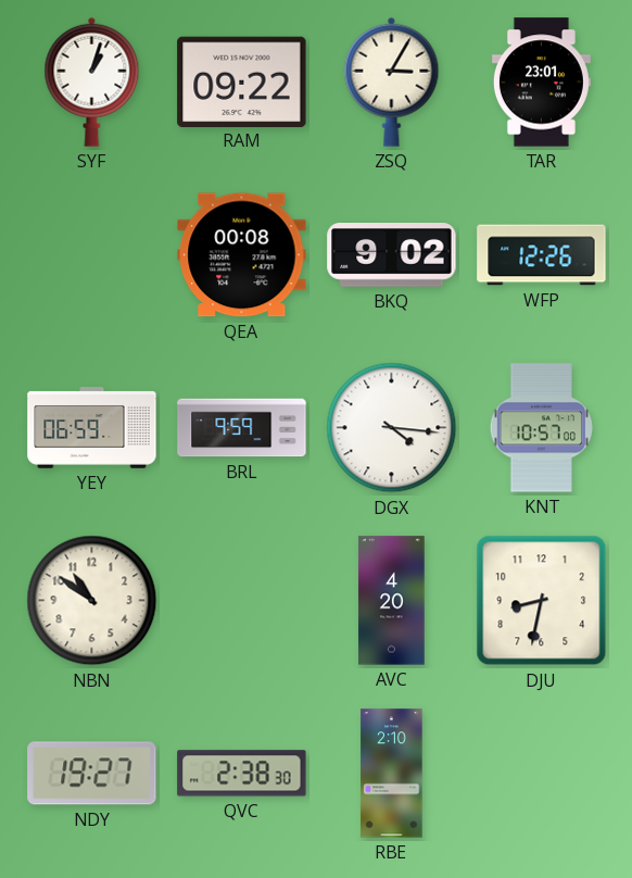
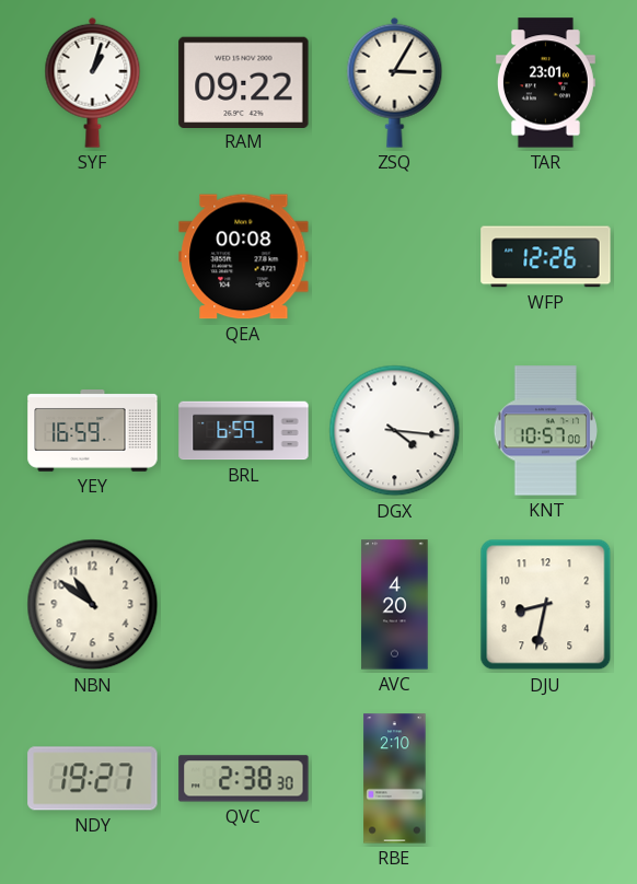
BKQ: 9:02 -> none
YEY: 06:59 -> 16:59
BRL: 9:59 -> 6:59
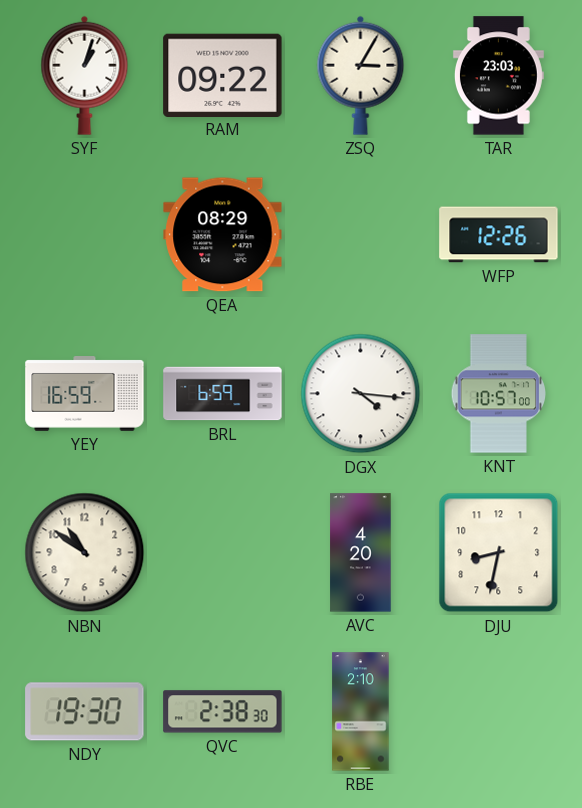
TAR: 23:01 -> 23:03
QEA: 00:08 -> 08:29
NDY: 19:27 -> 19:30
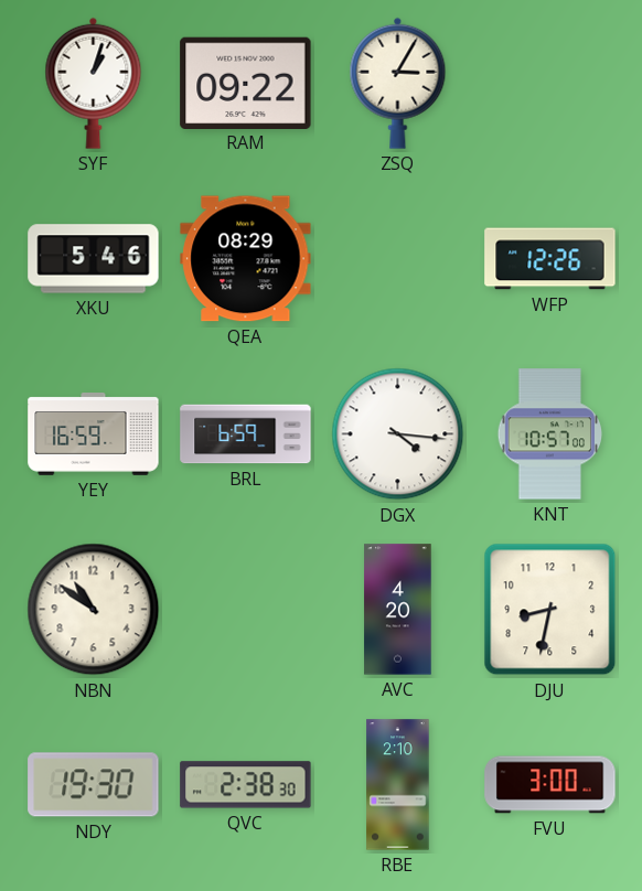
TAR: 23:03 -> none
XKU: none -> 5:46
FVU: none -> 3:00
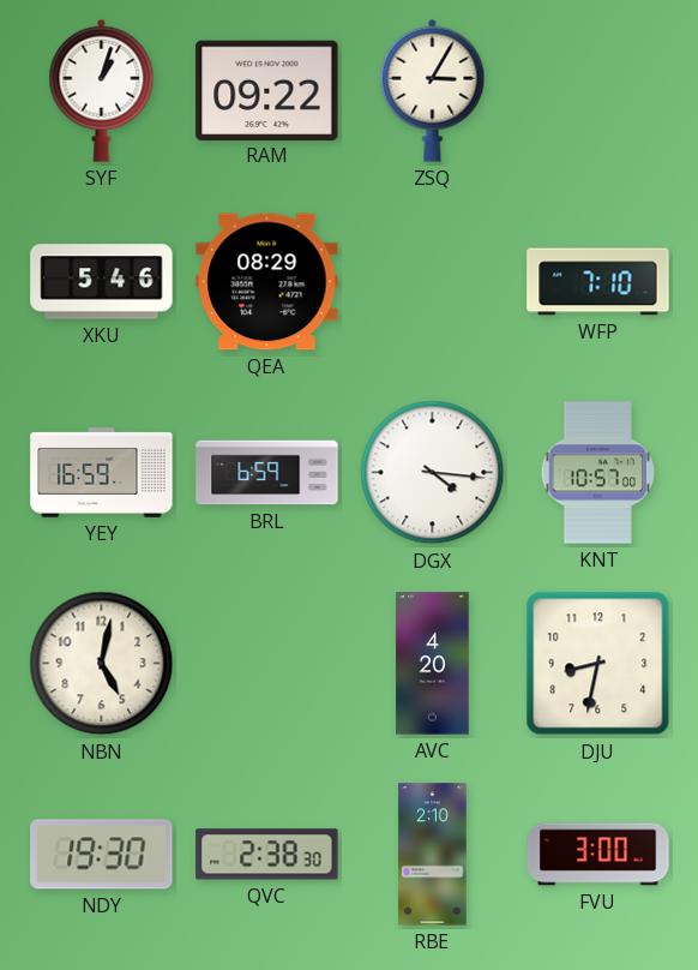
WFP: 12:26 -> 7:10
NBN: 10:51 -> 5:02
